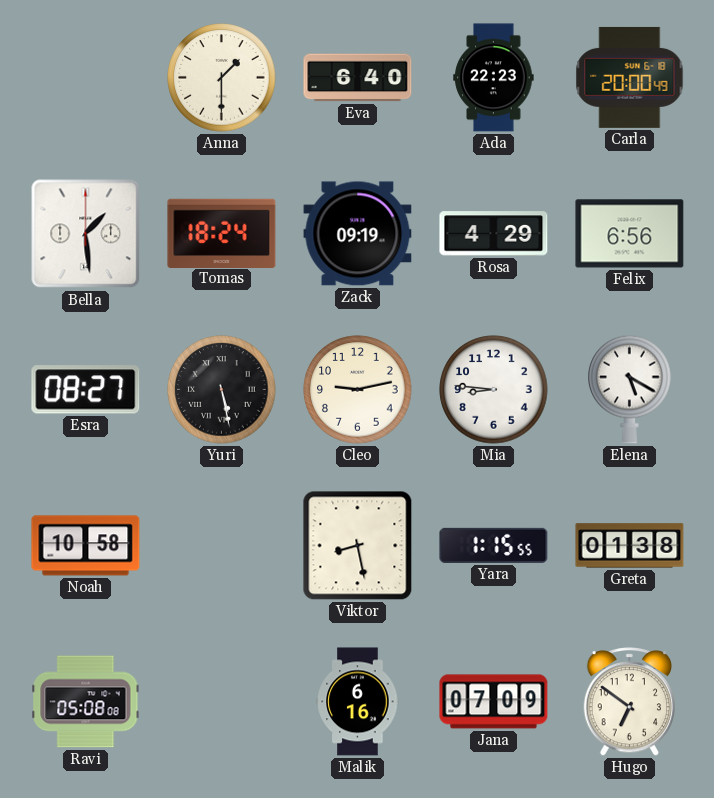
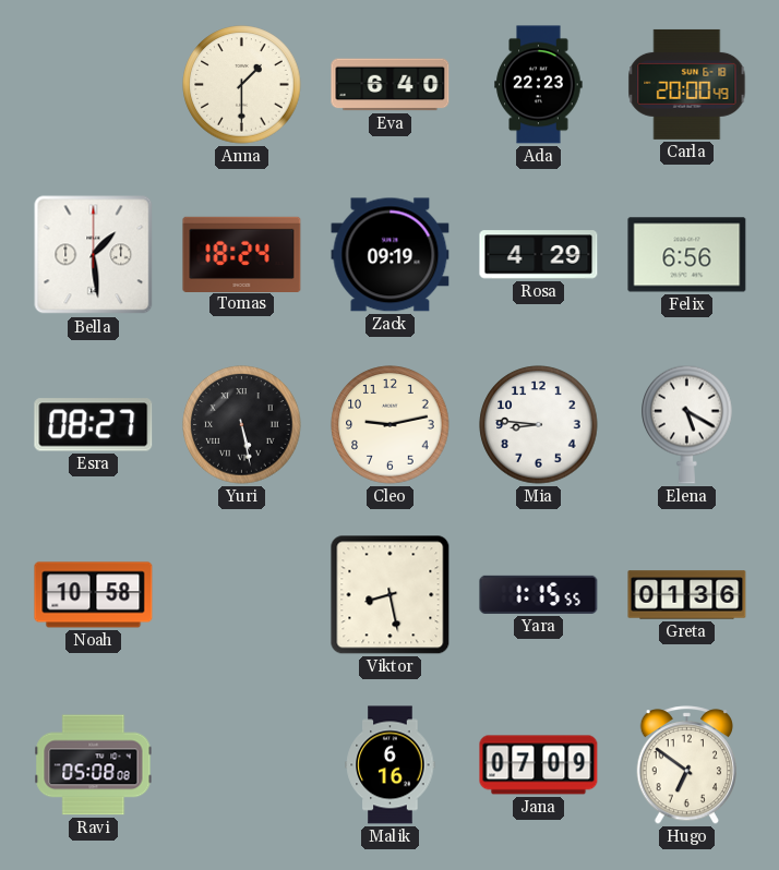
Greta: 01:38 -> 01:36
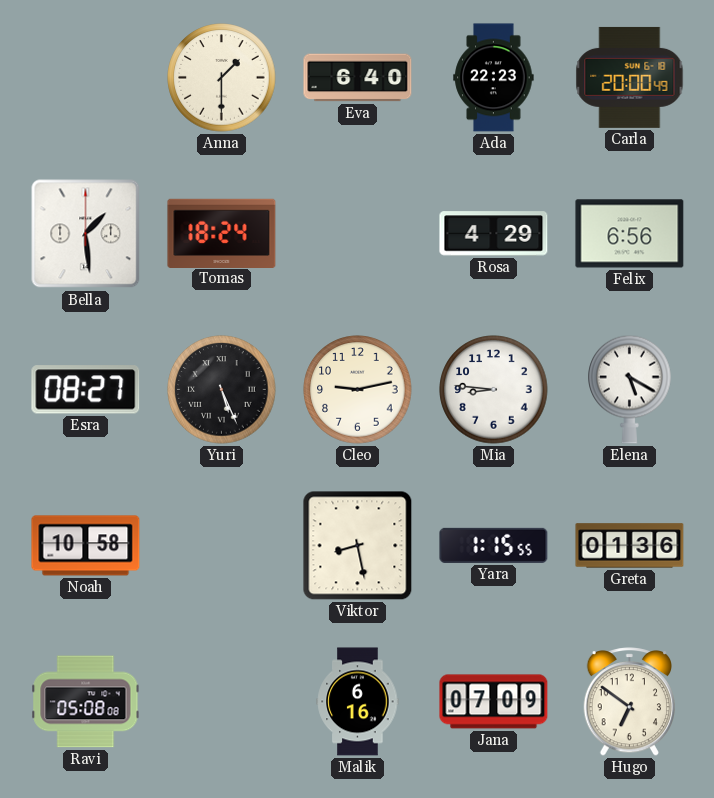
Zack: 09:19 -> none
Yuri: 5:28 -> 5:26
